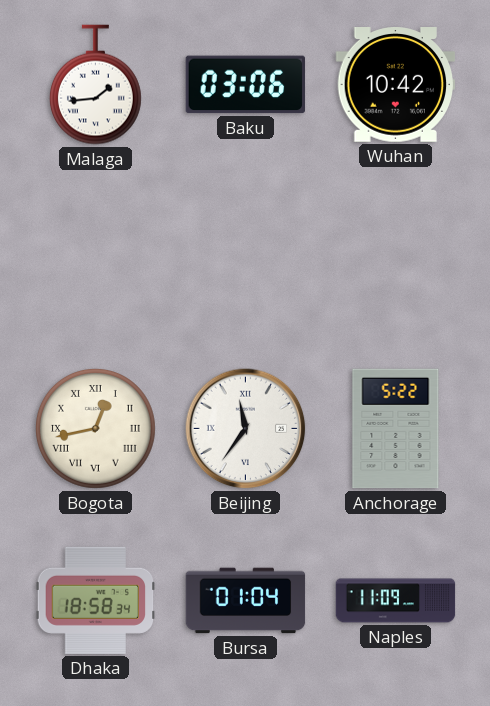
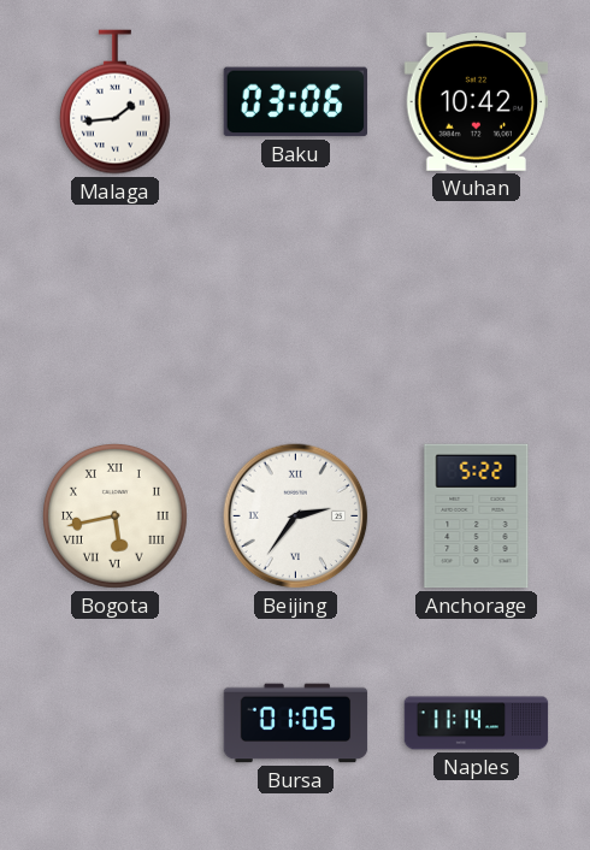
Bogota: 12:43 -> 5:43
Beijing: 11:36 -> 2:36
Dhaka: 18:58 -> none
Bursa: 01:04 -> 01:05
Naples: 11:09 -> 11:14
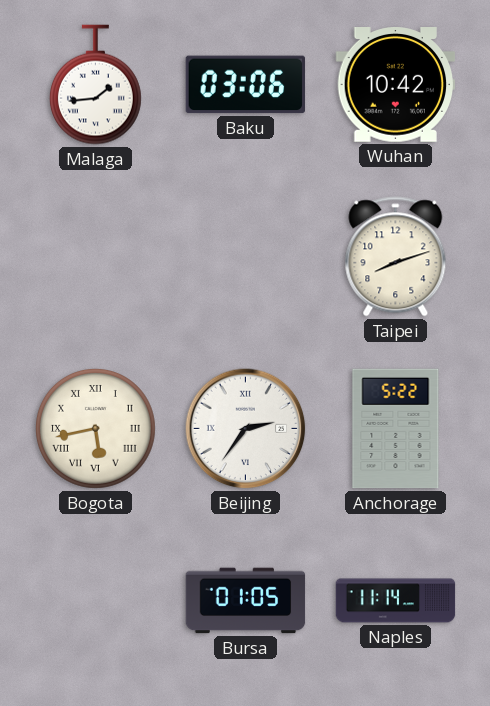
Taipei: none -> 8:12
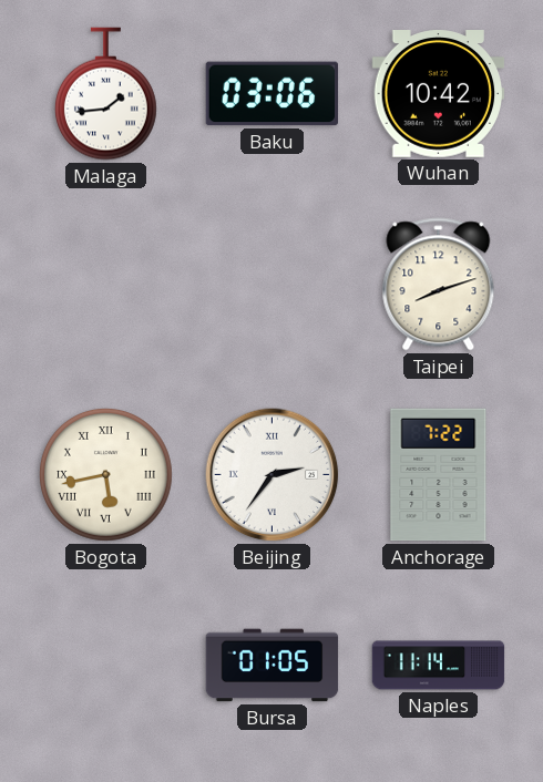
Anchorage: 5:22 -> 7:22
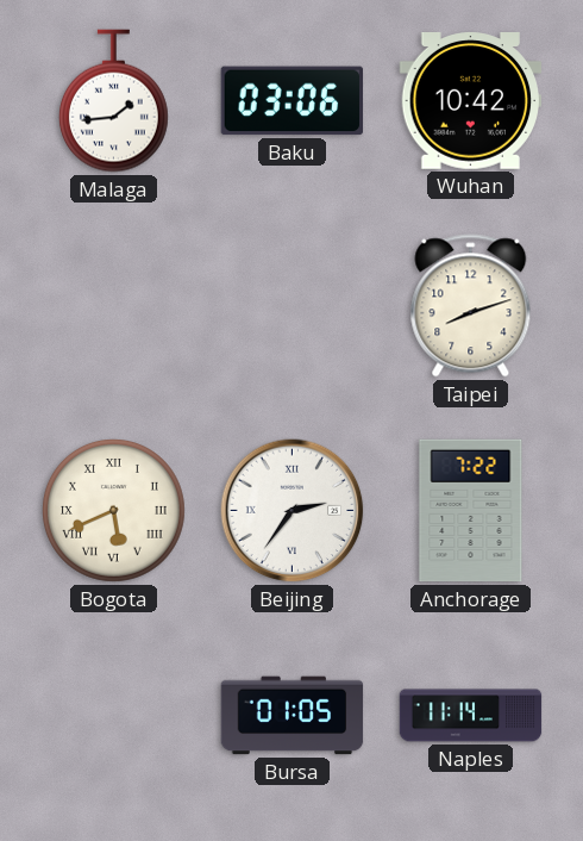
Bogota: 5:43 -> 5:41
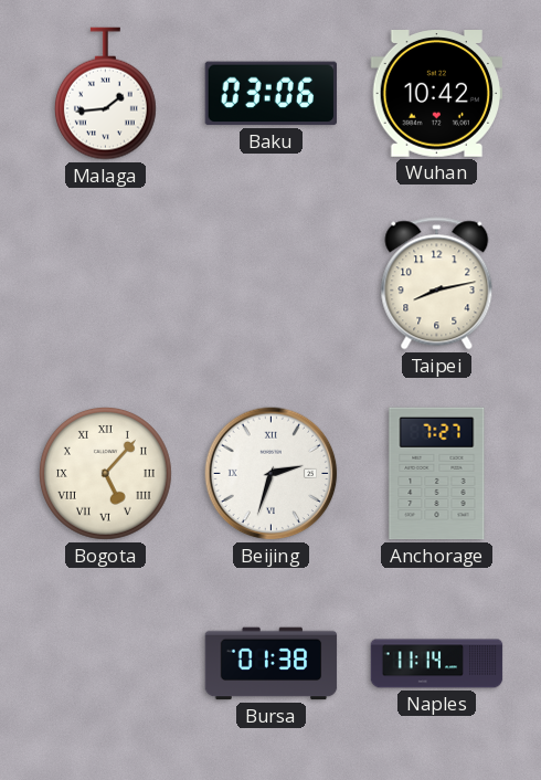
Taipei: 8:12 -> 8:13
Bogota: 5:41 -> 5:07
Beijing: 2:36 -> 2:33
Anchorage: 7:22 -> 7:27
Bursa: 01:05 -> 01:38
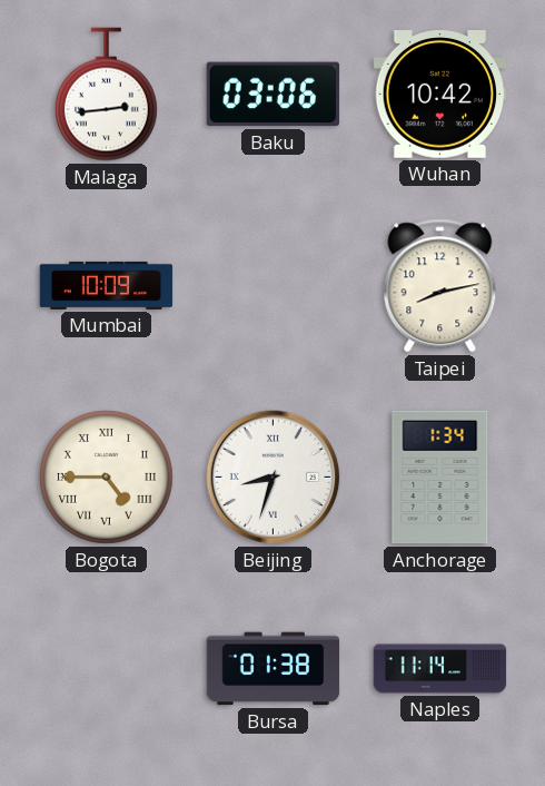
Malaga: 1:44 -> 2:44
Mumbai: none -> 10:09
Bogota: 5:07 -> 4:45
Beijing: 2:33 -> 8:33
Anchorage: 7:27 -> 1:34
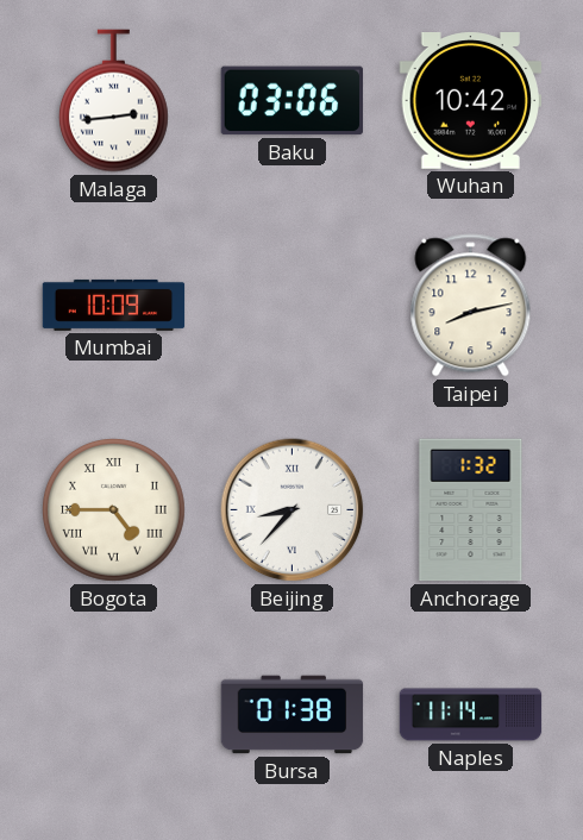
Beijing: 8:33 -> 8:37
Anchorage: 1:34 -> 1:32
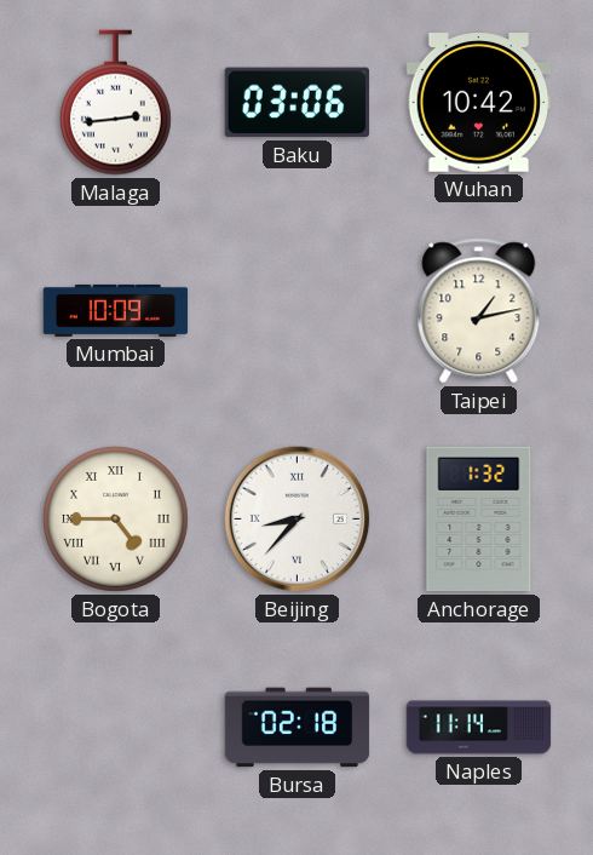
Taipei: 8:13 -> 1:13
Bursa: 01:38 -> 02:18
